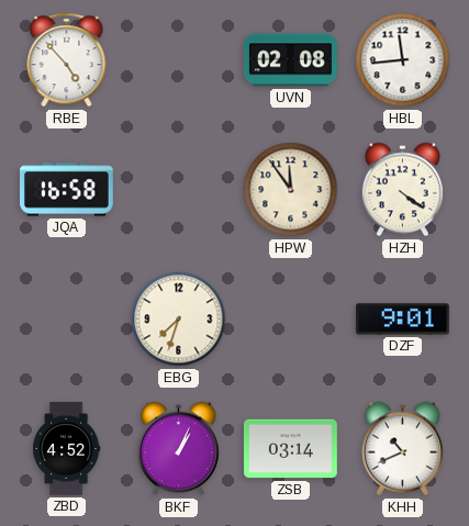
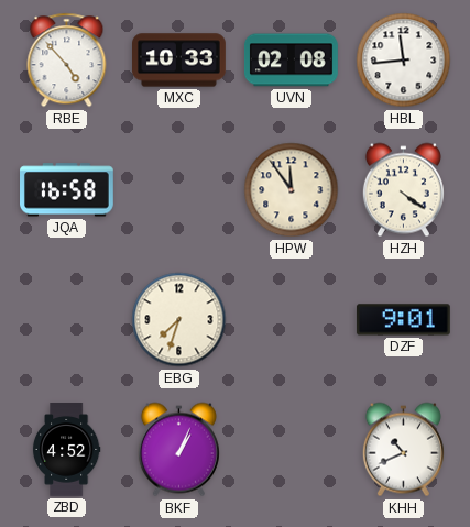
MXC: none -> 10:33
ZSB: 03:14 -> none
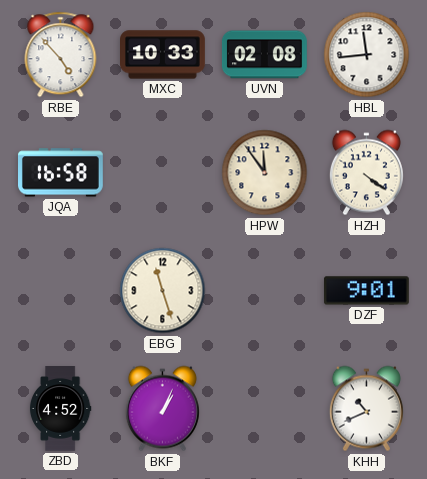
EBG: 7:33 -> 11:27
